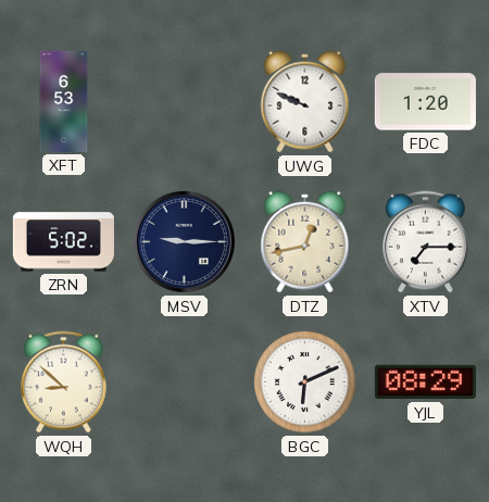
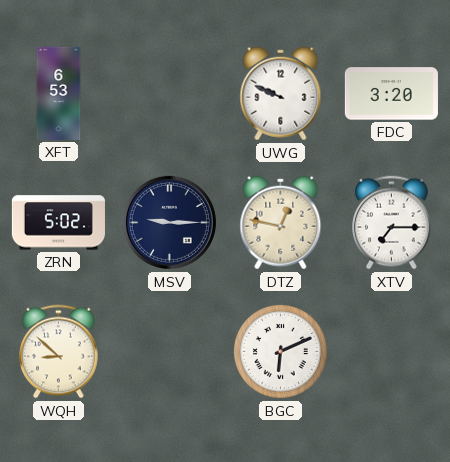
FDC: 1:20 -> 3:20
DTZ: 12:43 -> 12:47
YJL: 08:29 -> none
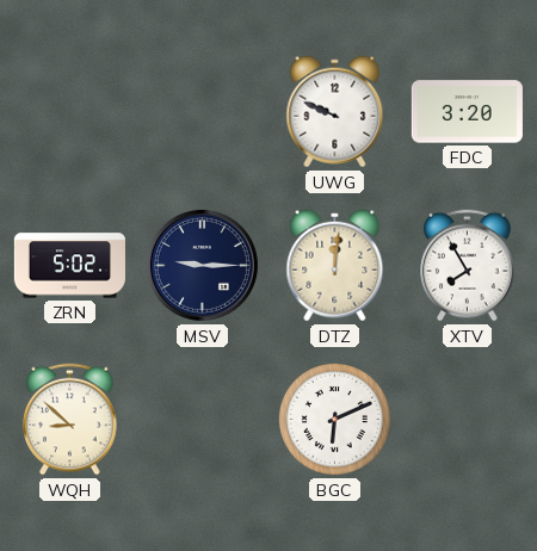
XFT: 6:53 -> none
DTZ: 12:47 -> 12:01
XTV: 7:15 -> 7:55
